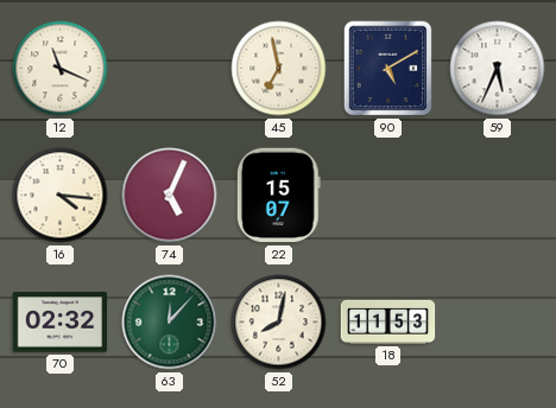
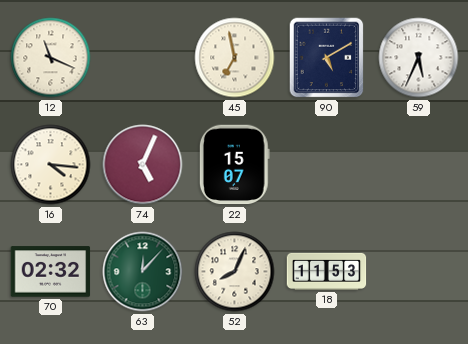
52: 8:02 -> 8:04
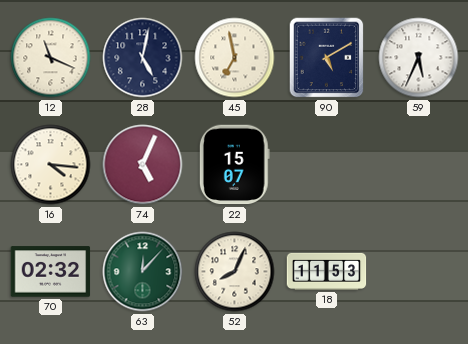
28: none -> 5:02
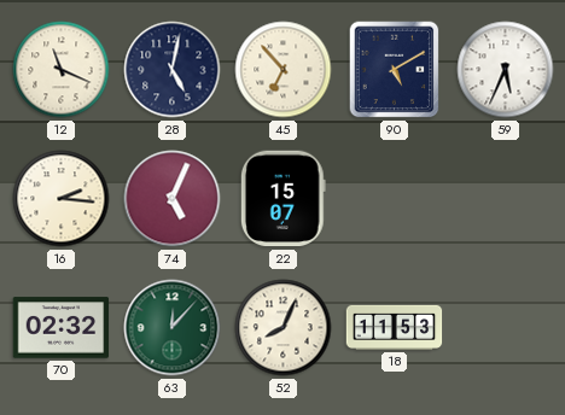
45: 6:58 -> 6:53
16: 4:16 -> 2:16
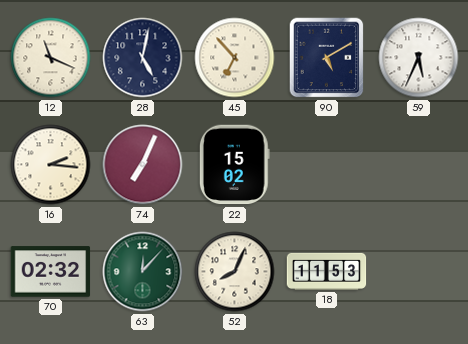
74: 5:04 -> 7:04
22: 15:07 -> 15:02
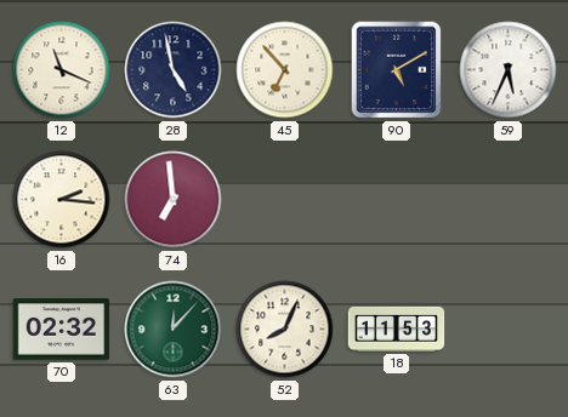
28: 5:02 -> 4:58
74: 7:04 -> 6:59
22: 15:02 -> none
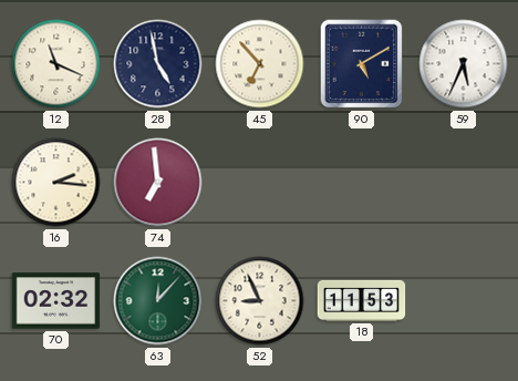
52: 8:04 -> 8:56
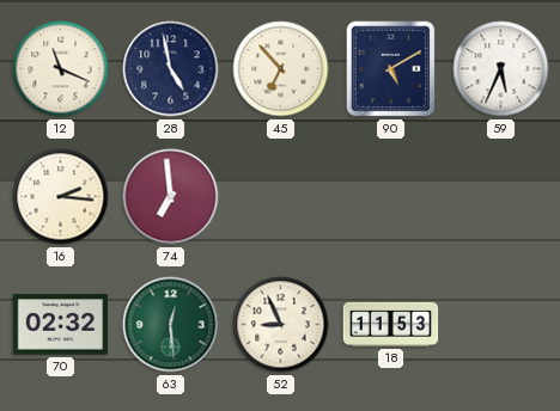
63: 12:07 -> 12:29
